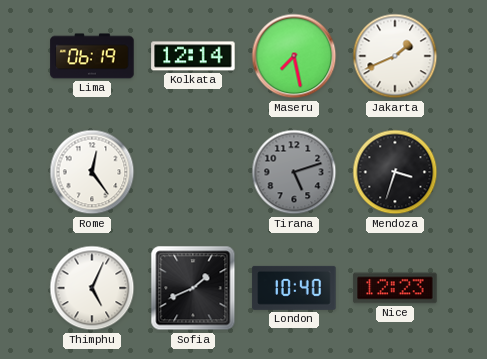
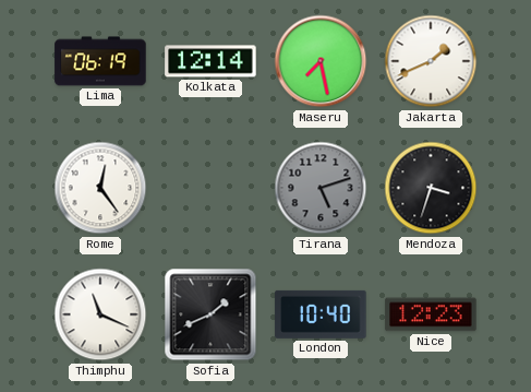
Thimphu: 5:04 -> 11:19
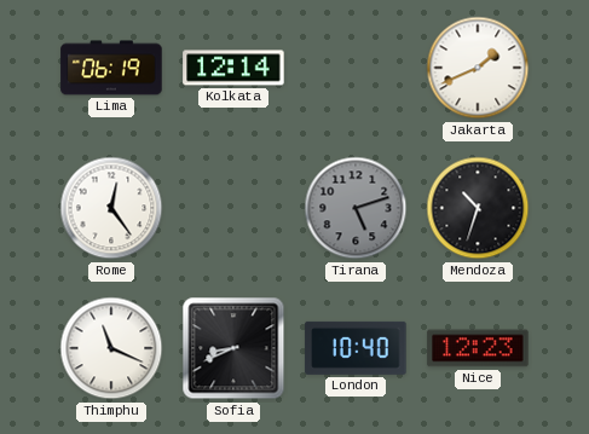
Maseru: 7:28 -> none
Mendoza: 3:33 -> 10:33
Sofia: 1:41 -> 8:41
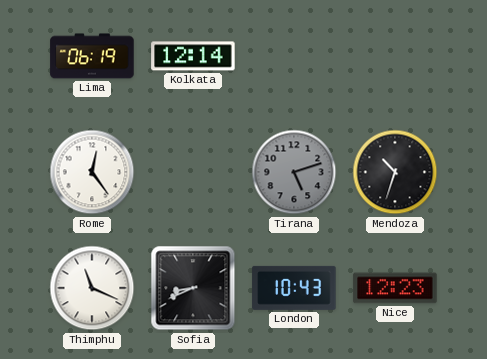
Jakarta: 1:41 -> none
London: 10:40 -> 10:43
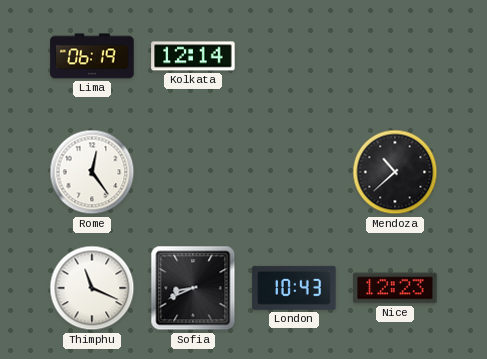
Tirana: 5:12 -> none
Mendoza: 10:33 -> 10:38
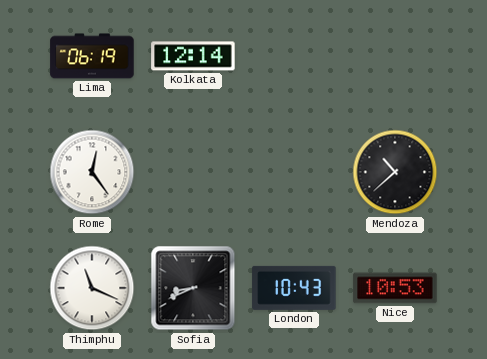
Nice: 12:23 -> 10:53
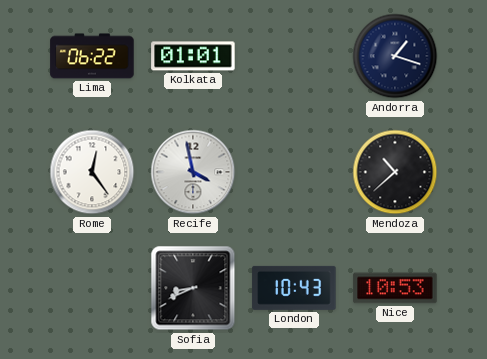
Lima: 06:19 -> 06:22
Kolkata: 12:14 -> 01:01
Andorra: none -> 1:18
Recife: none -> 3:58
Thimphu: 11:19 -> none
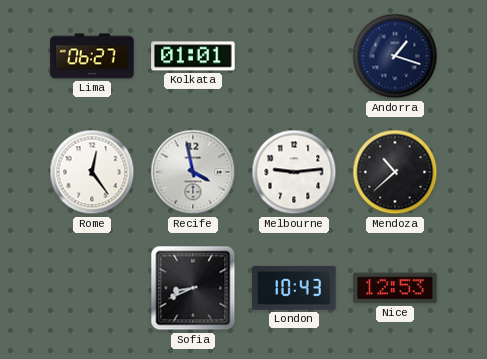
Lima: 06:22 -> 06:27
Melbourne: none -> 9:14
Nice: 10:53 -> 12:53
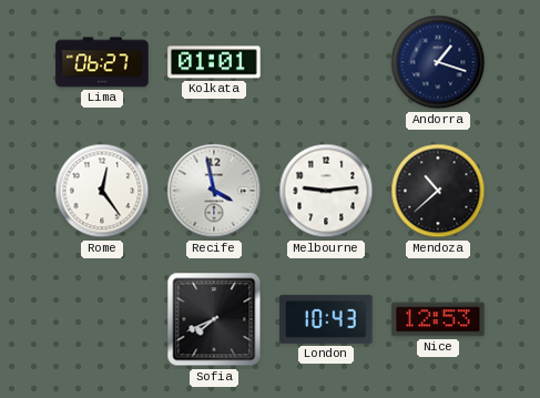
Sofia: 8:41 -> 7:41
